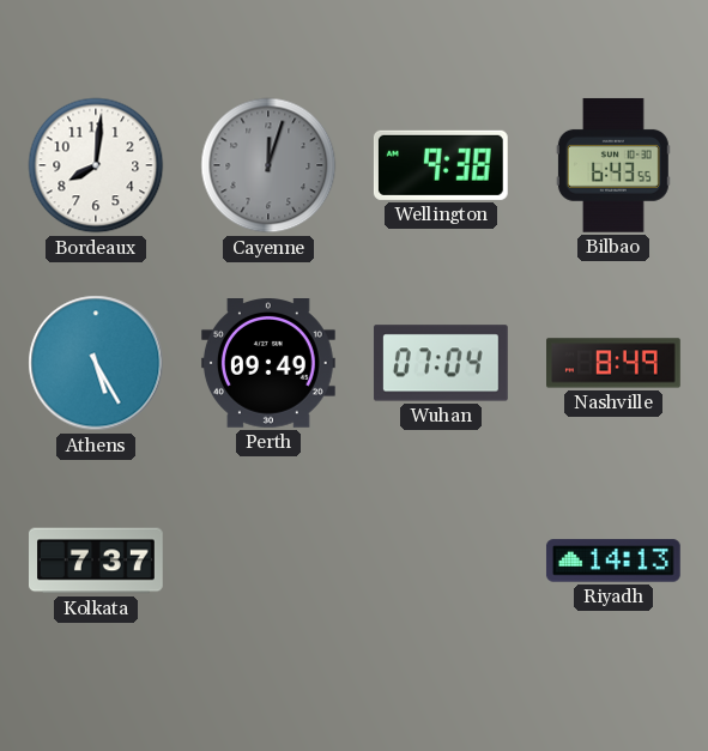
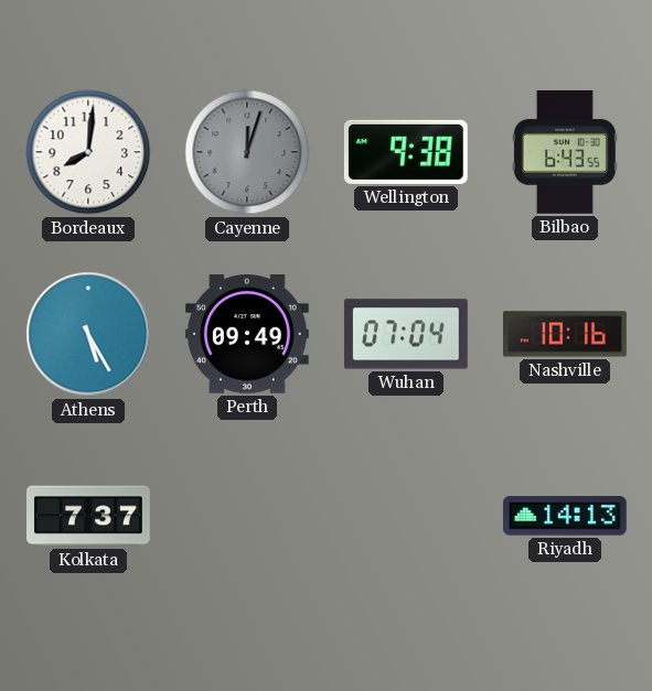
Nashville: 8:49 -> 10:16
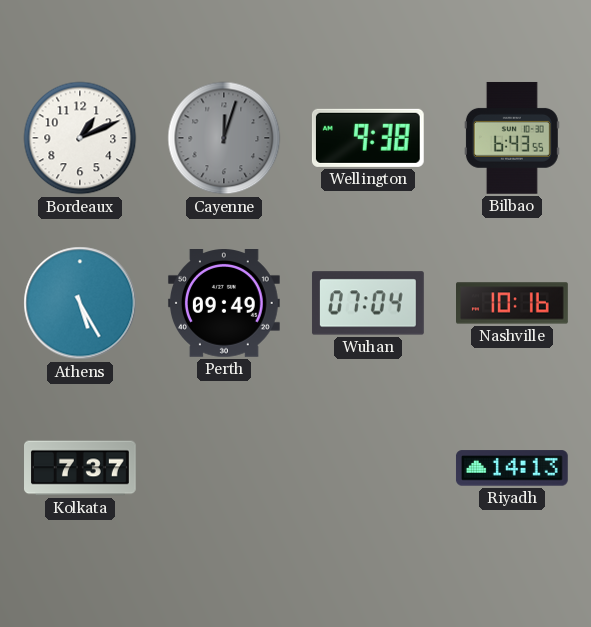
Bordeaux: 8:01 -> 1:11
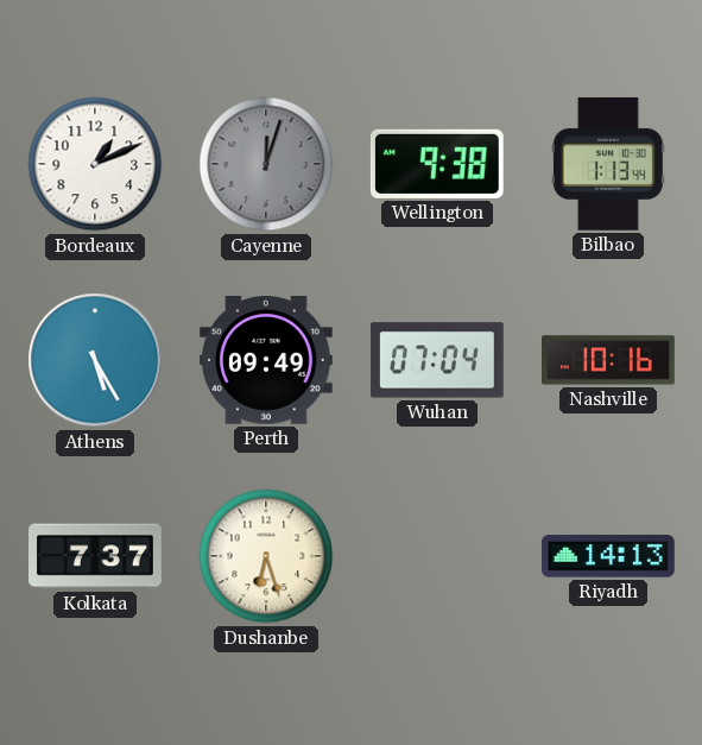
Bilbao: 6:43 -> 1:13
Dushanbe: none -> 6:27
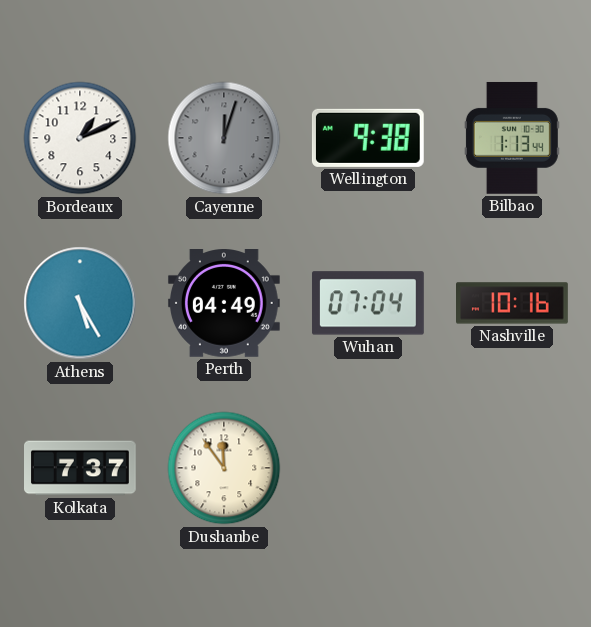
Perth: 09:49 -> 04:49
Dushanbe: 6:27 -> 11:54
Riyadh: 14:13 -> none
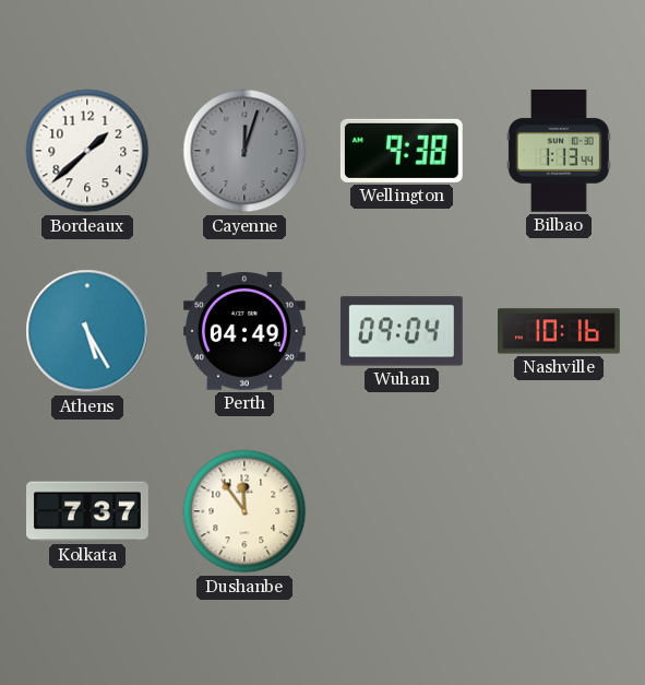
Bordeaux: 1:11 -> 1:38
Wuhan: 07:04 -> 09:04
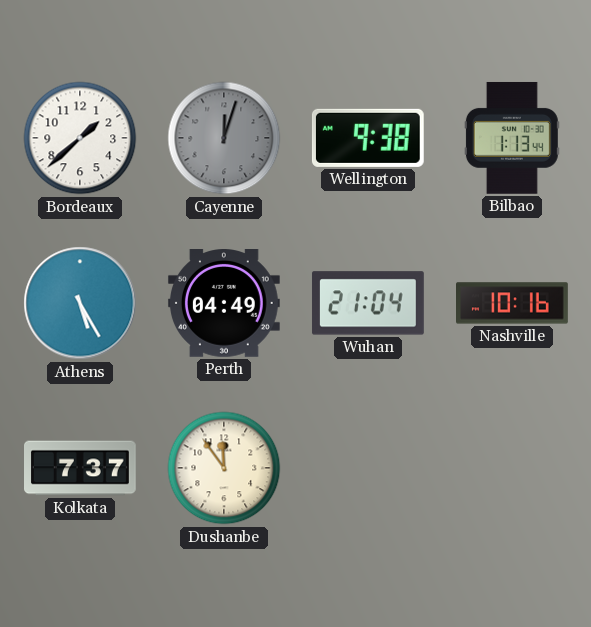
Wuhan: 09:04 -> 21:04
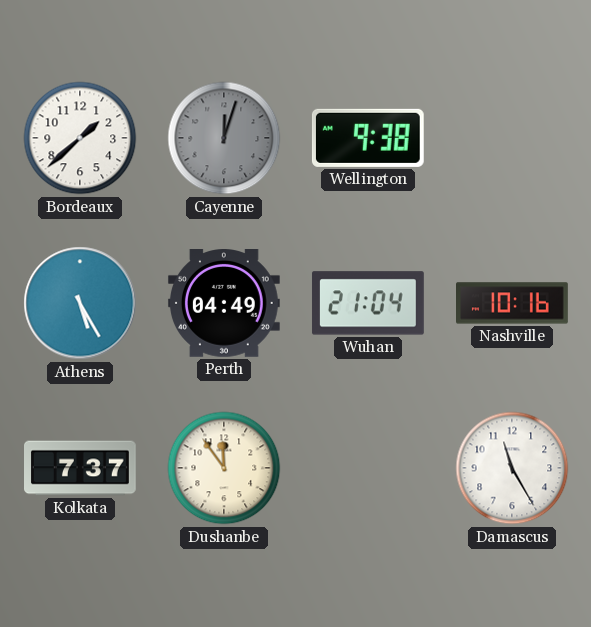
Bilbao: 1:13 -> none
Damascus: none -> 11:25
